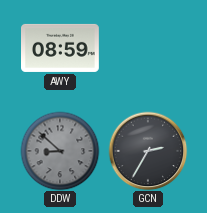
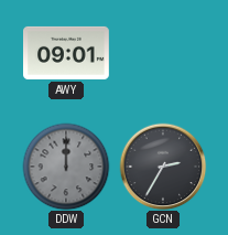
AWY: 08:59 -> 09:01
DDW: 8:52 -> 12:00
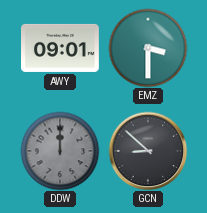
EMZ: none -> 3:30
GCN: 2:35 -> 8:52
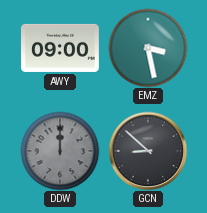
AWY: 09:01 -> 09:00
EMZ: 3:30 -> 3:28
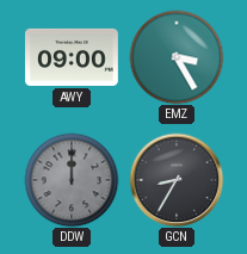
EMZ: 3:28 -> 3:25
GCN: 8:52 -> 8:35
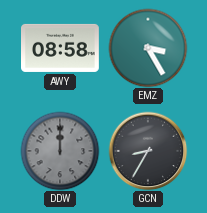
AWY: 09:00 -> 08:58
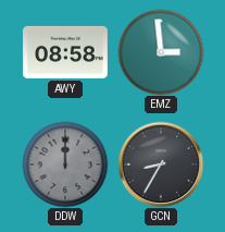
EMZ: 3:25 -> 2:59
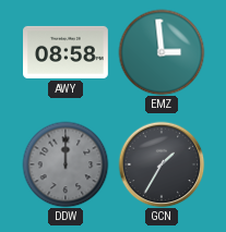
GCN: 8:35 -> 1:35
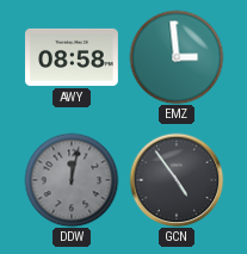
DDW: 12:00 -> 12:02
GCN: 1:35 -> 4:54
